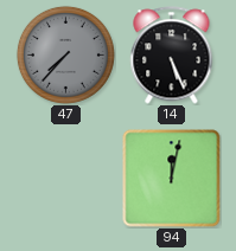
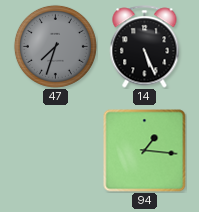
47: 7:37 -> 7:33
94: 12:02 -> 1:16
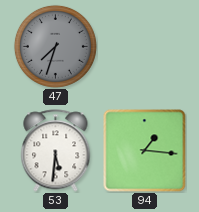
14: 5:26 -> none
53: none -> 5:31
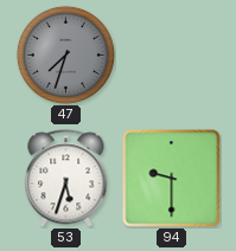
53: 5:31 -> 5:33
94: 1:16 -> 9:30
